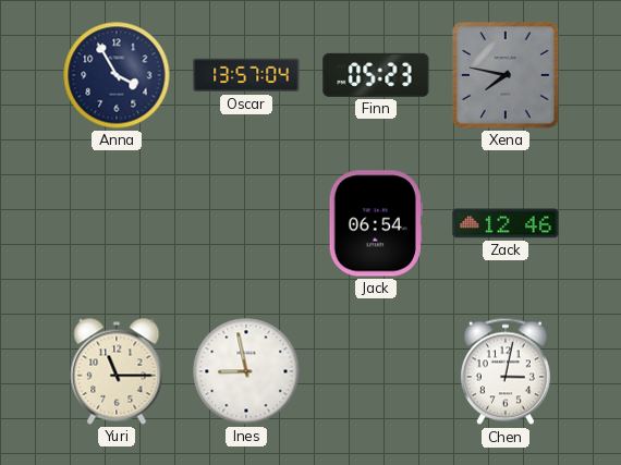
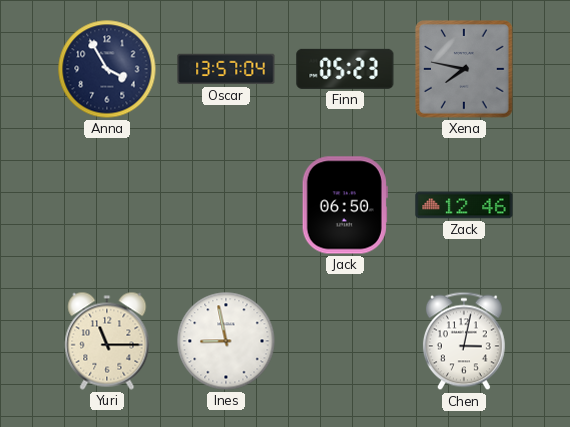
Jack: 06:54 -> 06:50
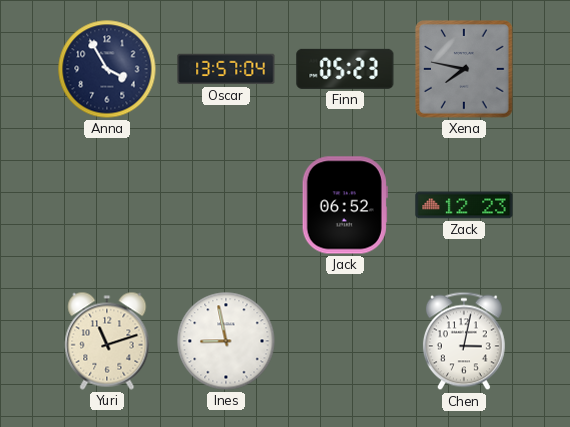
Jack: 06:50 -> 06:52
Zack: 12:46 -> 12:23
Yuri: 11:15 -> 11:12
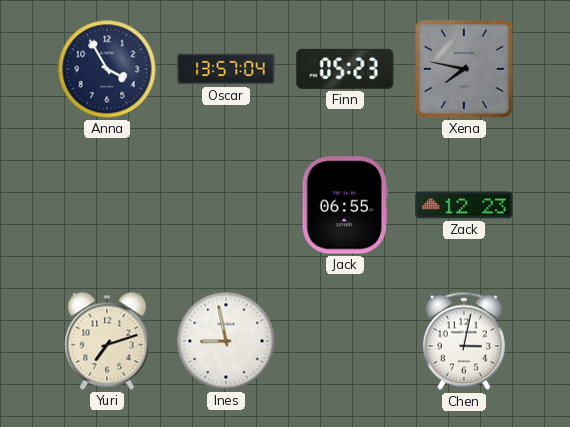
Jack: 06:52 -> 06:55
Yuri: 11:12 -> 7:12
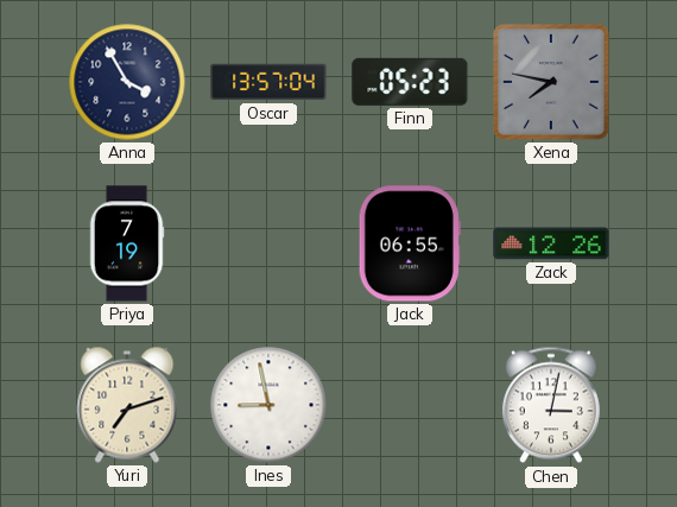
Priya: none -> 7:19
Zack: 12:23 -> 12:26
